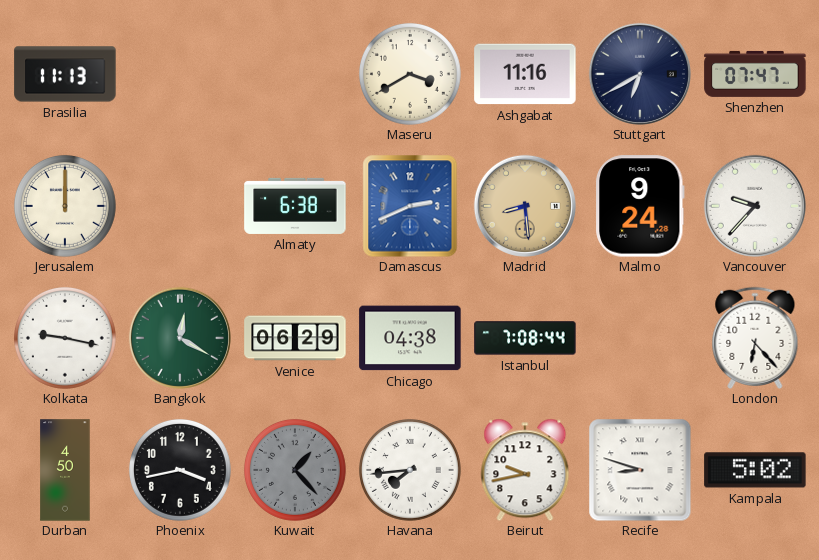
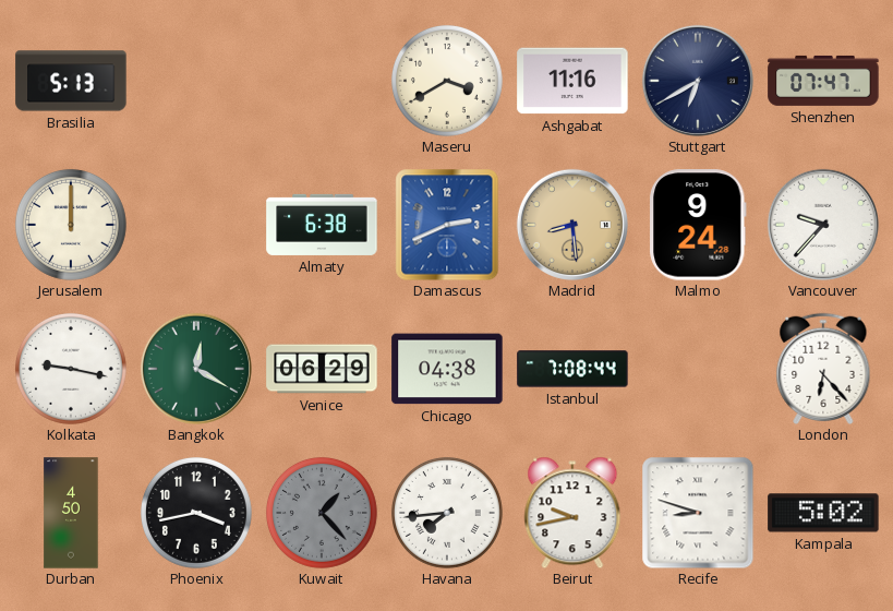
Brasilia: 11:13 -> 5:13
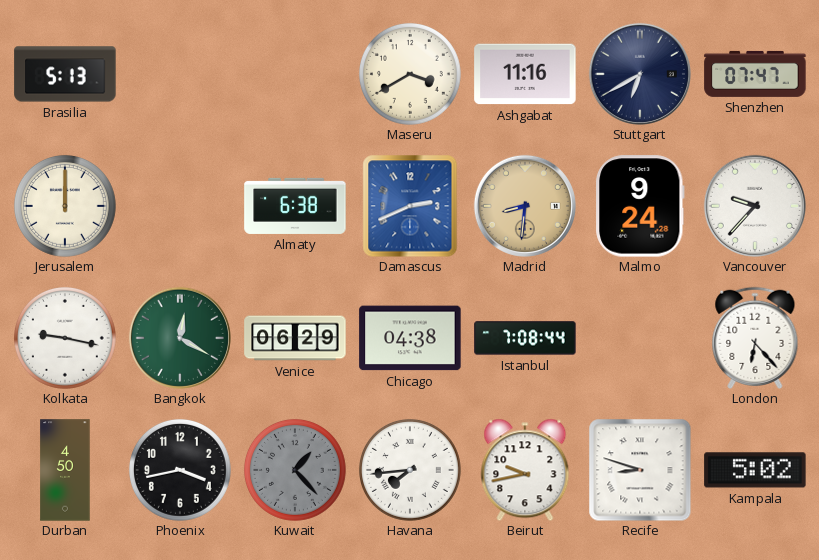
Madrid: 8:29 -> 8:31
